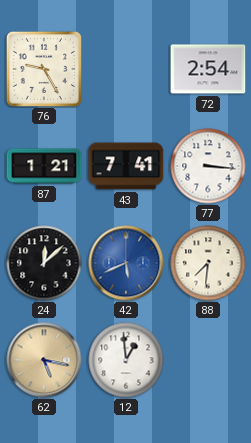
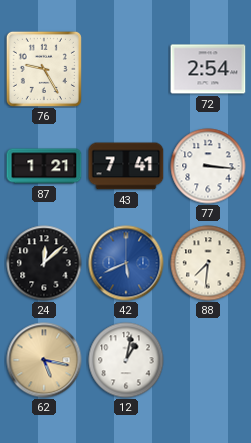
12: 12:59 -> 1:02
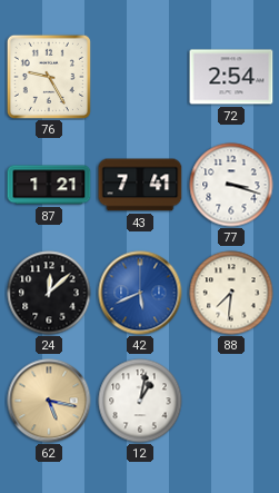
77: 3:16 -> 3:18
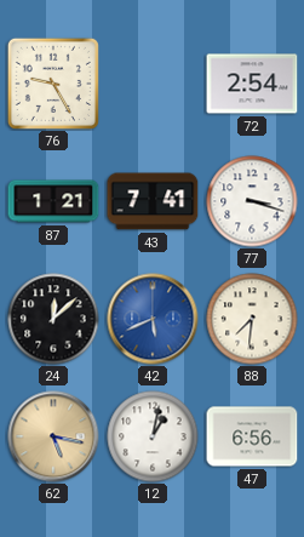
47: none -> 6:56
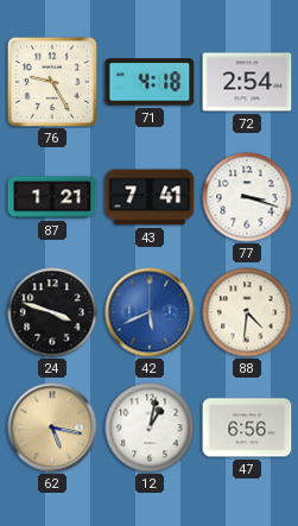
71: none -> 4:18
24: 12:08 -> 3:48
88: 7:31 -> 4:31
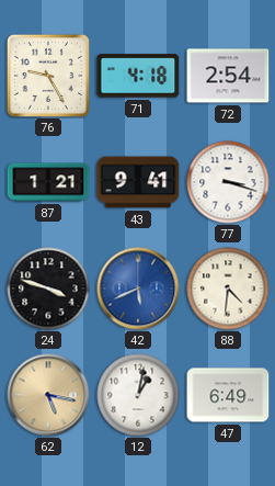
43: 7:41 -> 9:41
47: 6:56 -> 6:49
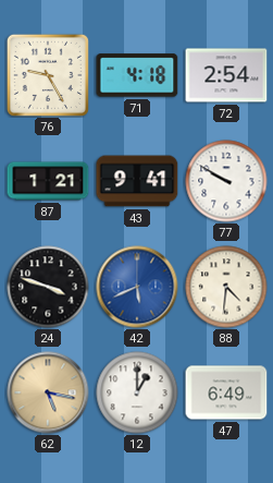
77: 3:18 -> 9:50
12: 1:02 -> 1:00
